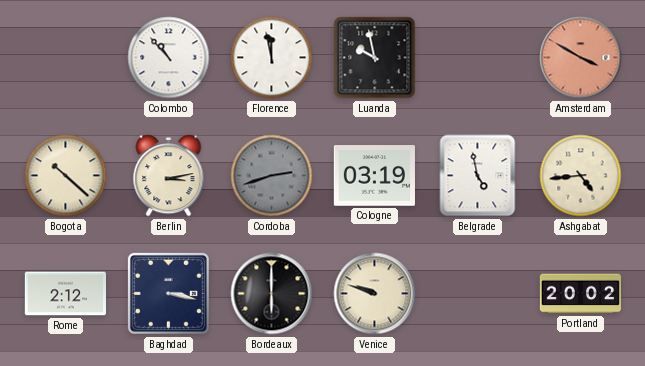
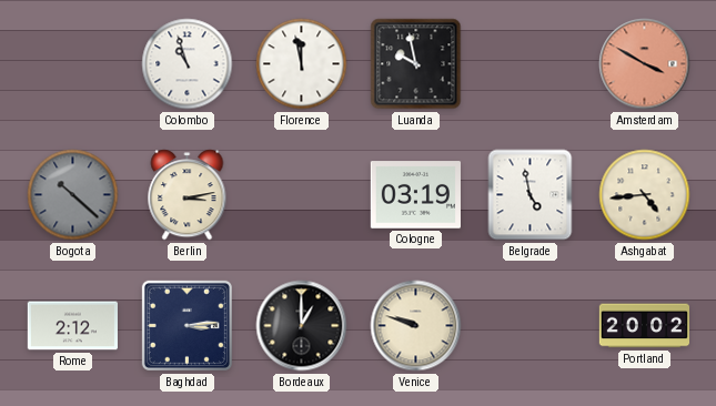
Colombo: 10:53 -> 10:57
Bogota dial: cream -> grey
Cordoba: 2:42 -> none
Baghdad: 3:17 -> 3:14
Bordeaux: 6:00 -> 1:00
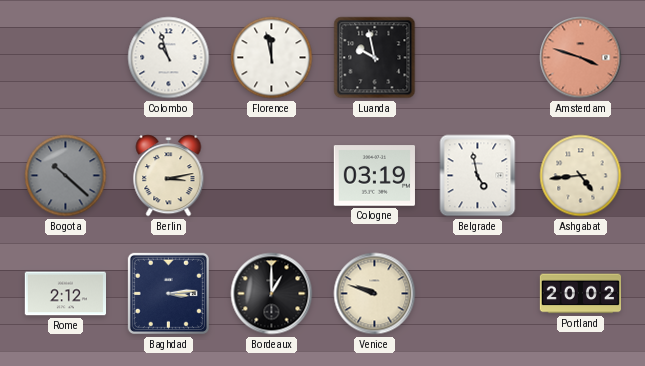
Amsterdam: 3:50 -> 3:48
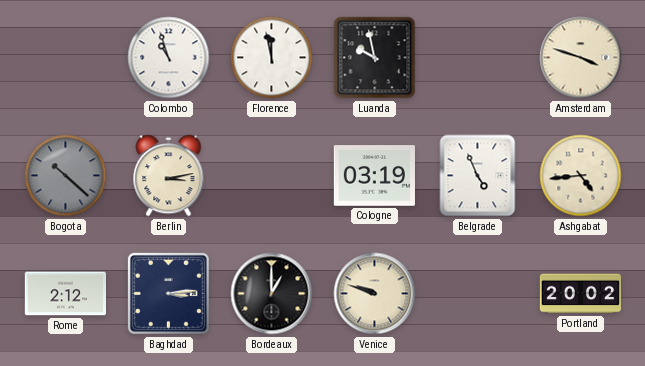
Amsterdam dial: salmon -> cream
Belgrade: 4:58 -> 4:56
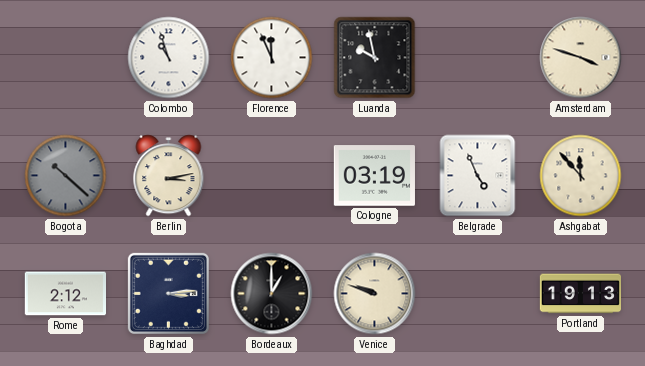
Florence: 11:58 -> 11:56
Ashgabat: 4:44 -> 11:53
Portland: 20:02 -> 19:13
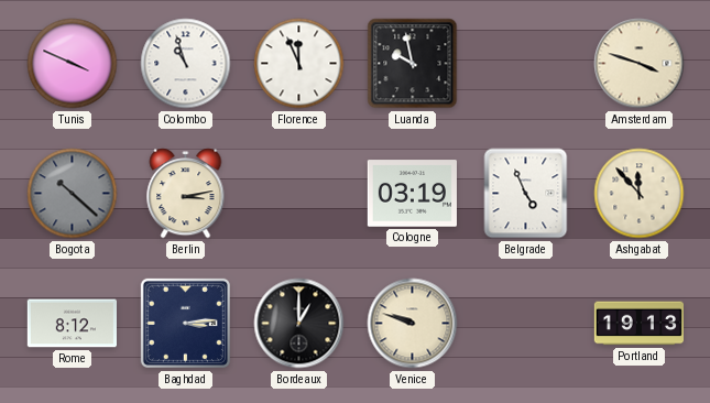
Tunis: none -> 3:49
Rome: 2:12 -> 8:12
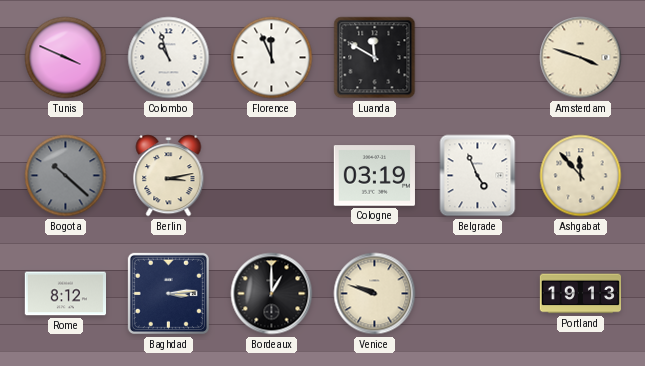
Luanda: 9:58 -> 11:50
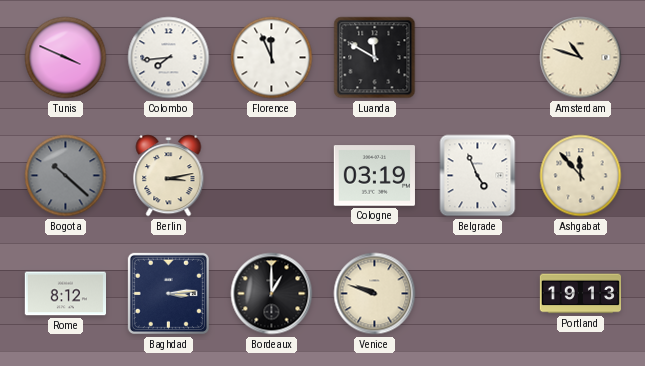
Colombo: 10:57 -> 7:44
Amsterdam: 3:48 -> 10:48
